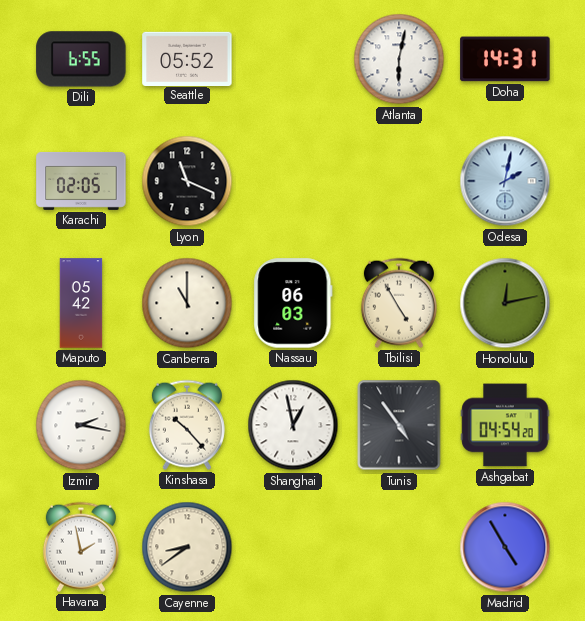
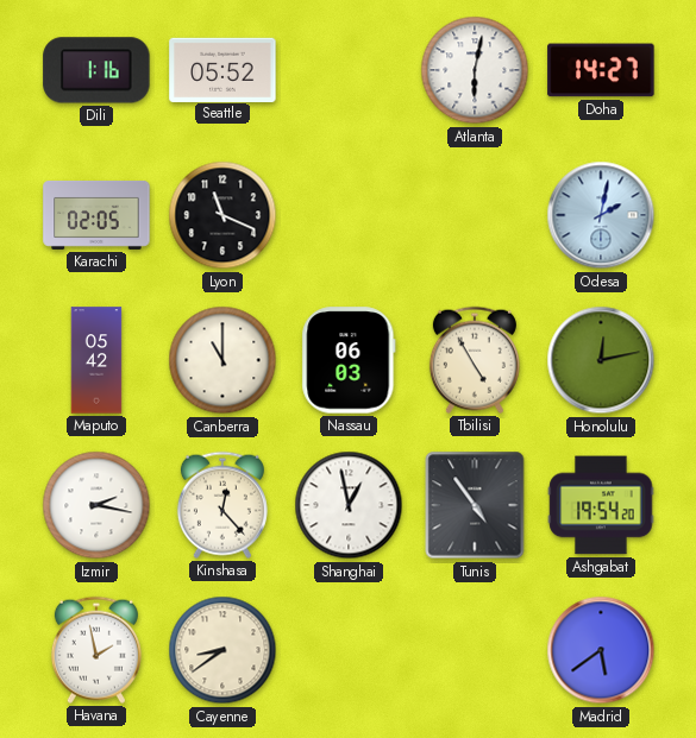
Dili: 6:55 -> 1:16
Doha: 14:31 -> 14:27
Kinshasa: 10:23 -> 12:23
Ashgabat: 04:54 -> 19:54
Madrid: 4:55 -> 5:39
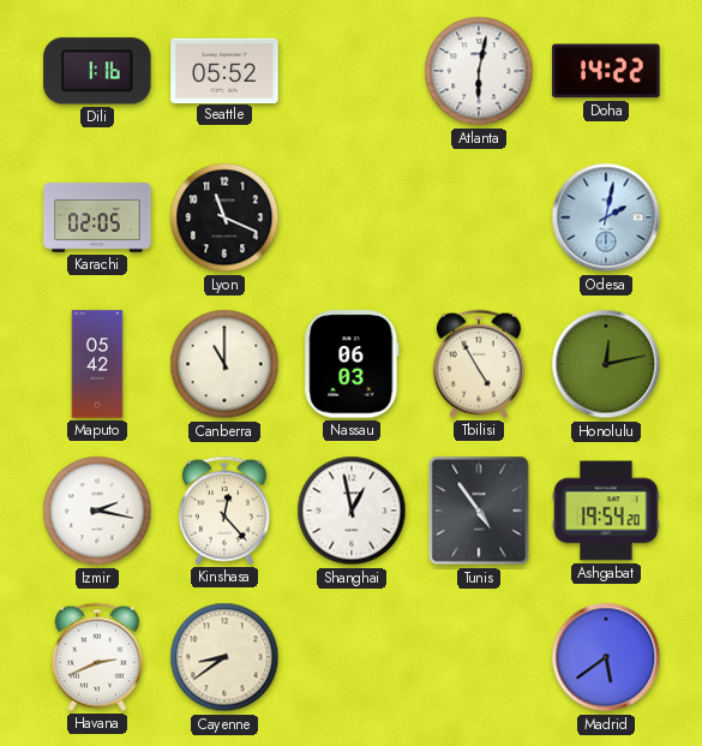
Doha: 14:27 -> 14:22
Havana: 1:58 -> 2:41
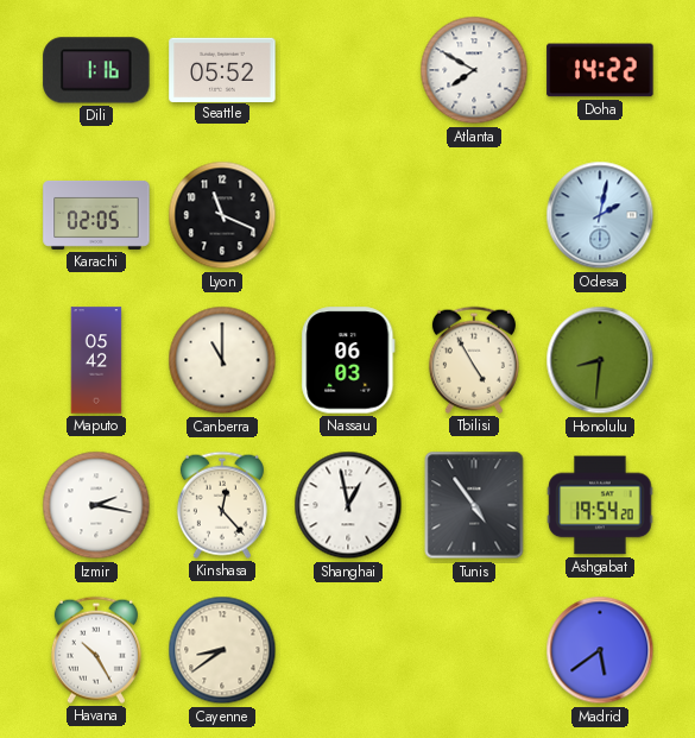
Atlanta: 6:02 -> 7:50
Honolulu: 12:13 -> 8:31
Havana: 2:41 -> 10:25
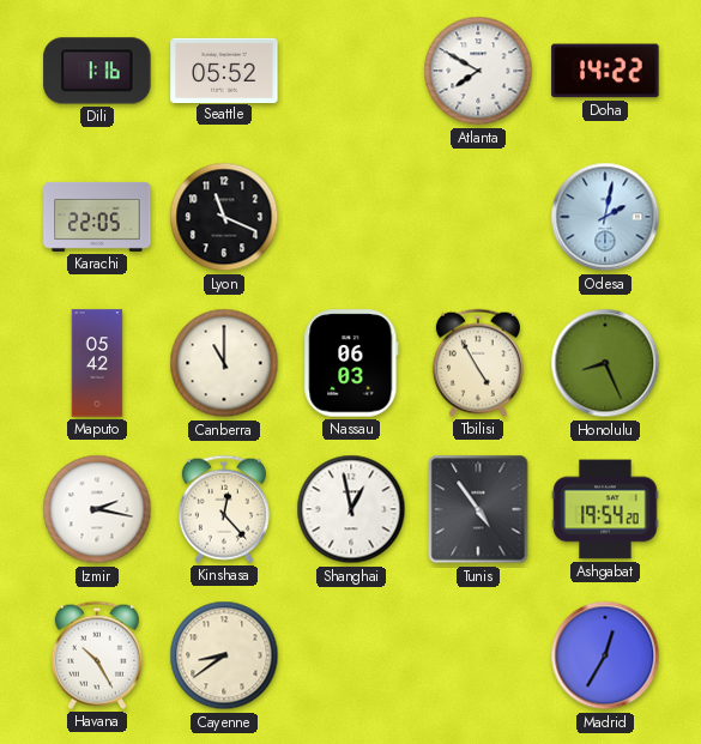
Karachi: 02:05 -> 22:05
Honolulu: 8:31 -> 8:26
Madrid: 5:39 -> 12:35
